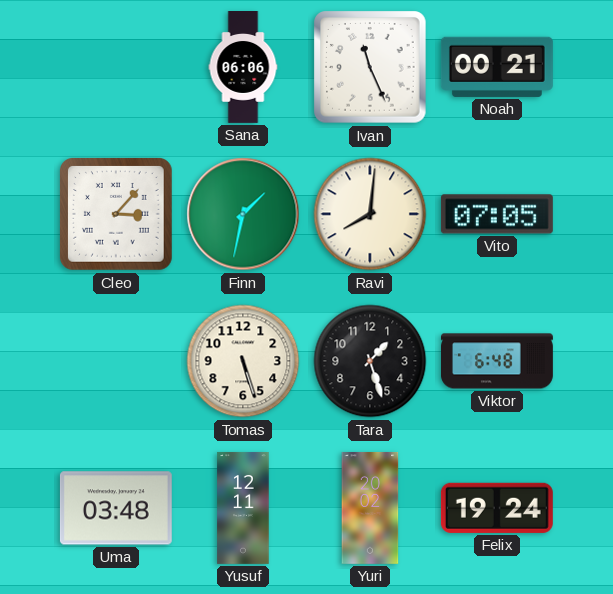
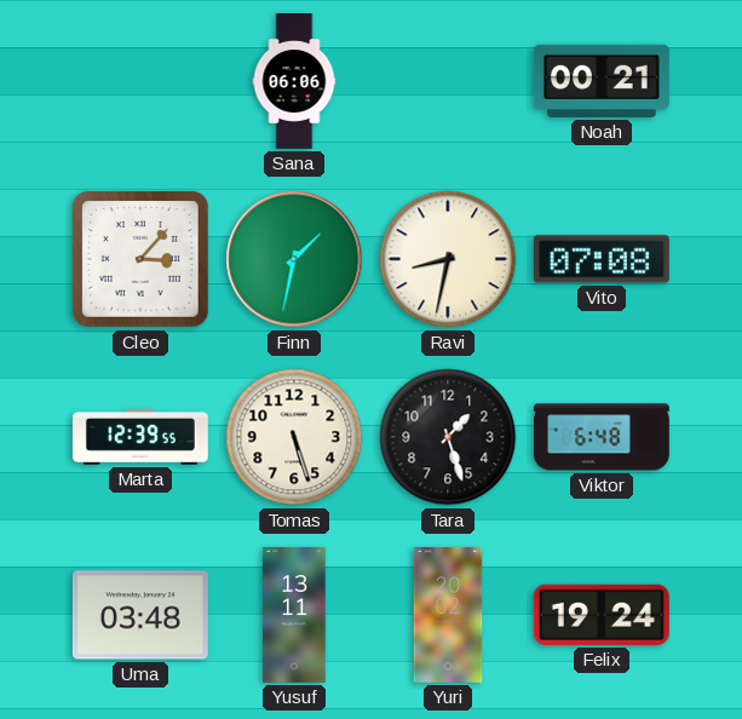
Ivan: 11:26 -> none
Ravi: 8:01 -> 8:32
Vito: 07:05 -> 07:08
Marta: none -> 12:39
Yusuf: 12:11 -> 13:11
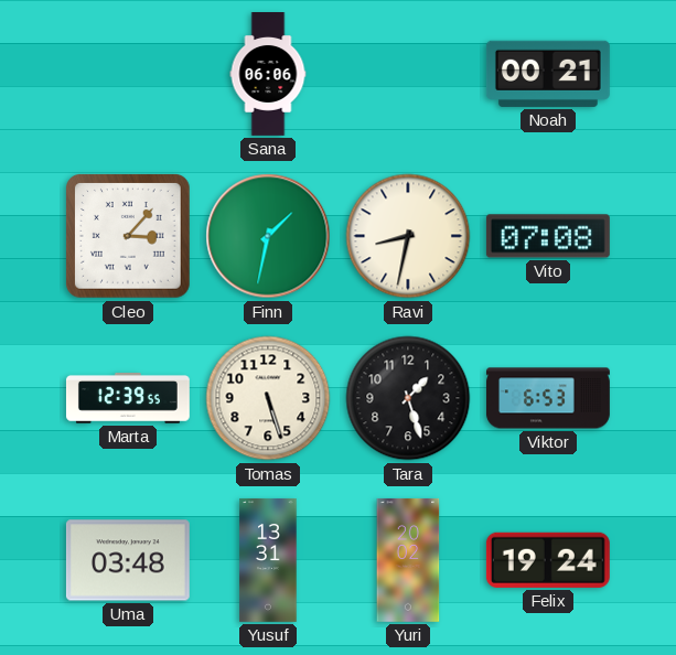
Viktor: 6:48 -> 6:53
Yusuf: 13:11 -> 13:31
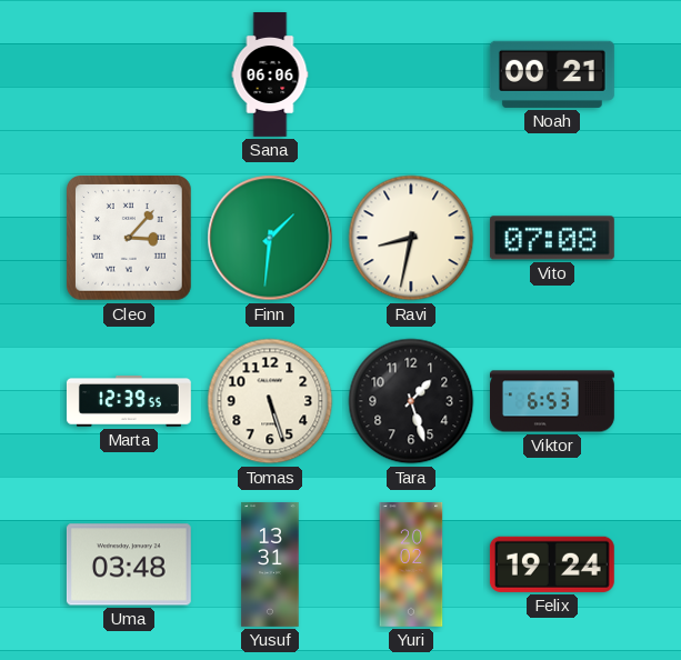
Finn: 1:32 -> 1:31
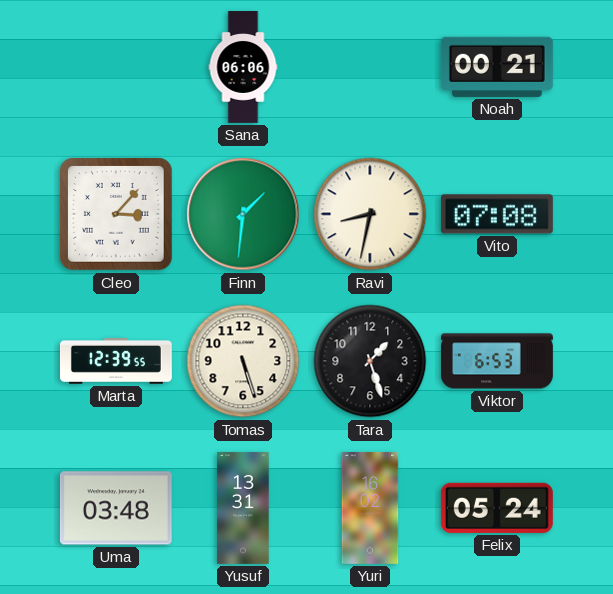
Yuri: 20:02 -> 16:02
Felix: 19:24 -> 05:24
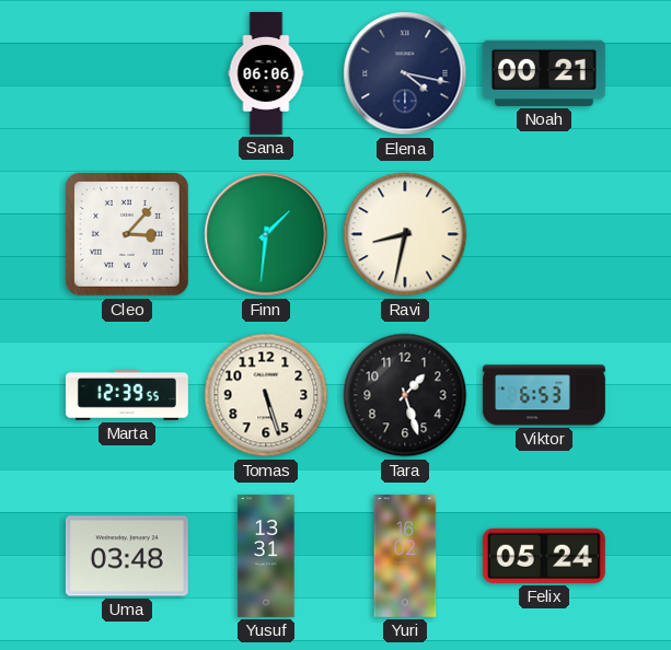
Elena: none -> 4:17
Vito: 07:08 -> none
